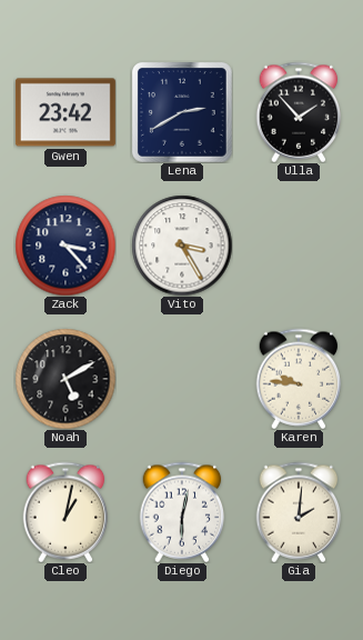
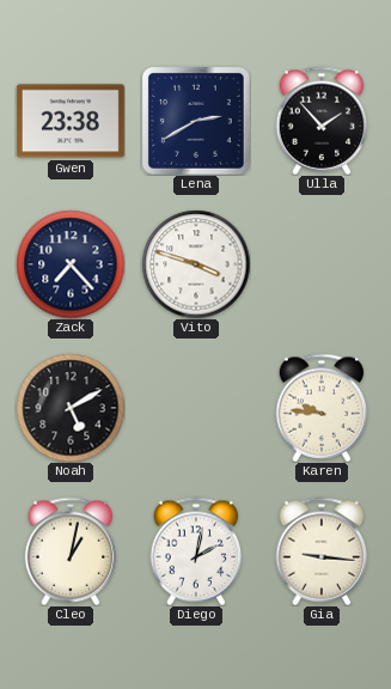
Gwen: 23:42 -> 23:38
Zack: 3:23 -> 7:23
Vito: 3:25 -> 3:48
Diego: 6:02 -> 2:02
Gia: 2:01 -> 9:16
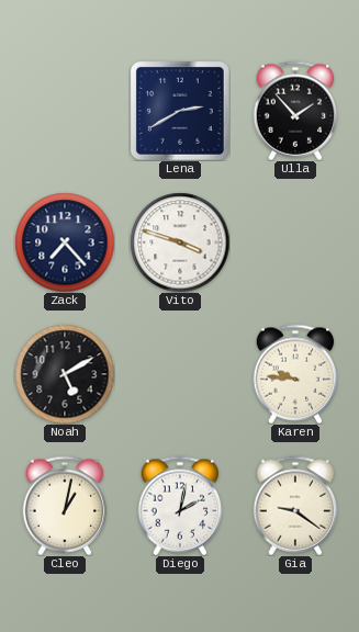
Gwen: 23:38 -> none
Gia: 9:16 -> 9:21
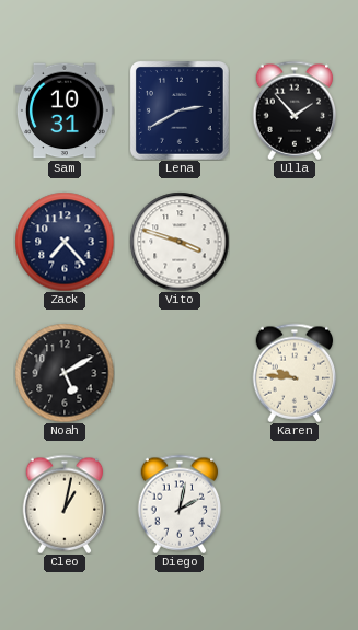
Sam: none -> 10:31
Gia: 9:21 -> none
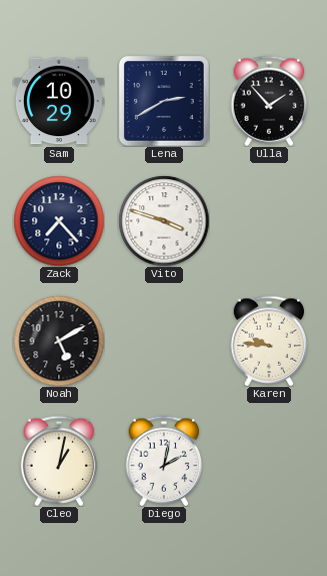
Sam: 10:31 -> 10:29
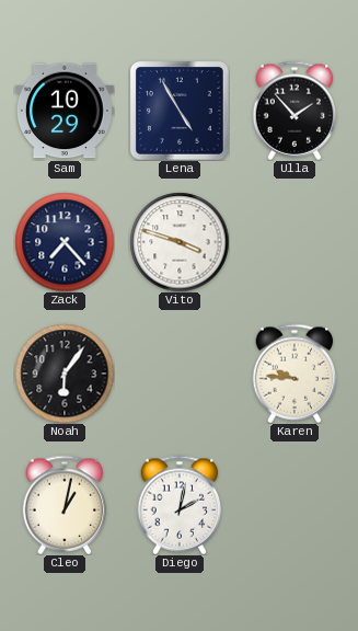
Lena: 2:40 -> 4:55
Noah: 5:10 -> 6:06
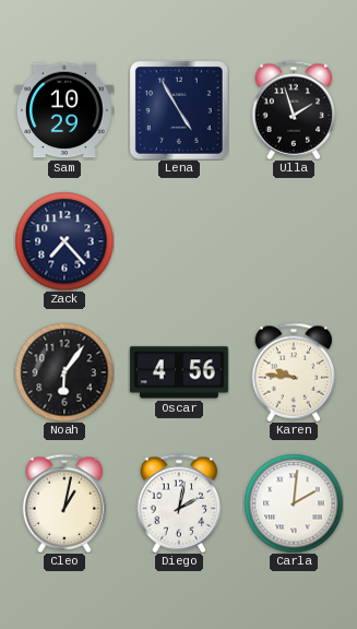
Ulla: 1:53 -> 1:57
Vito: 3:48 -> none
Oscar: none -> 4:56
Carla: none -> 2:01
